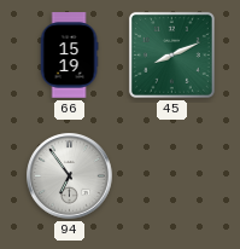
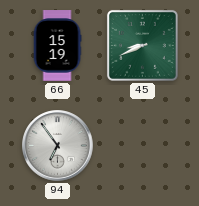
45: 8:11 -> 8:41
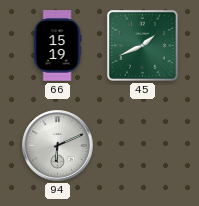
45: 8:41 -> 1:41
94: 6:54 -> 6:11
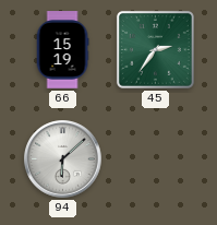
45: 1:41 -> 2:36
94: 6:11 -> 6:08
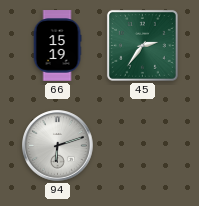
94: 6:08 -> 6:12
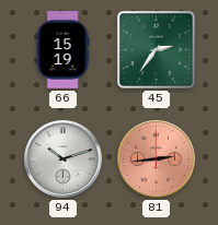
94: 6:12 -> 10:12
81: none -> 2:44
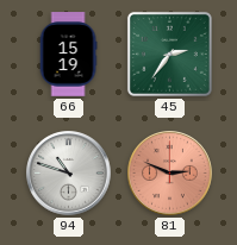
94: 10:12 -> 10:48
81: 2:44 -> 2:49
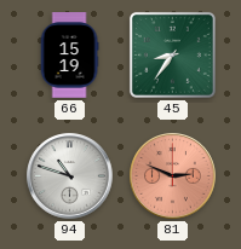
45: 2:36 -> 8:36
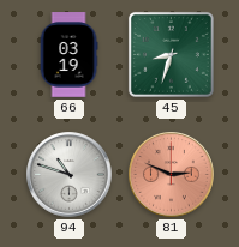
66: 15:19 -> 03:19
45: 8:36 -> 8:33
